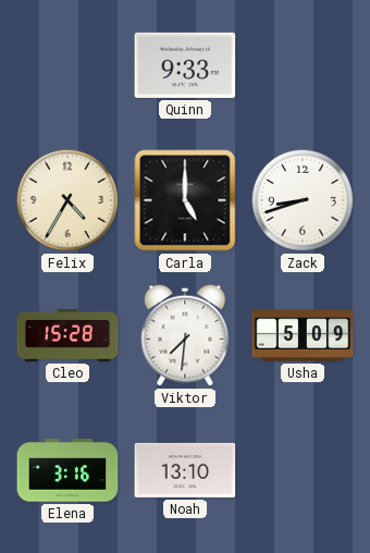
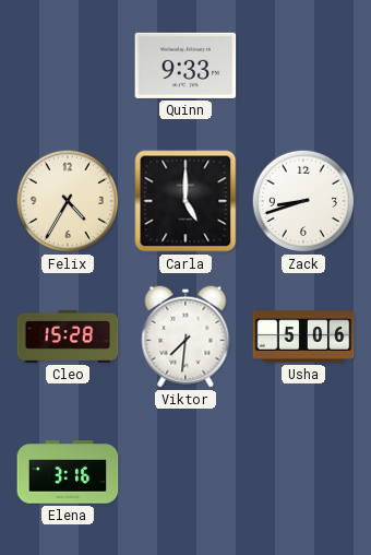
Usha: 5:09 -> 5:06
Noah: 13:10 -> none
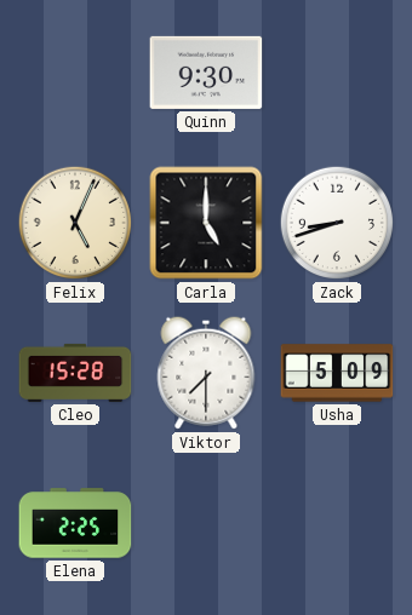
Quinn: 9:33 -> 9:30
Felix: 4:35 -> 5:04
Viktor: 7:31 -> 7:30
Usha: 5:06 -> 5:09
Elena: 3:16 -> 2:25
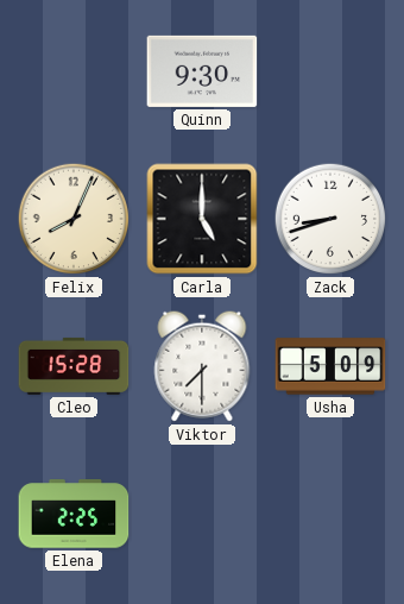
Felix: 5:04 -> 8:04
